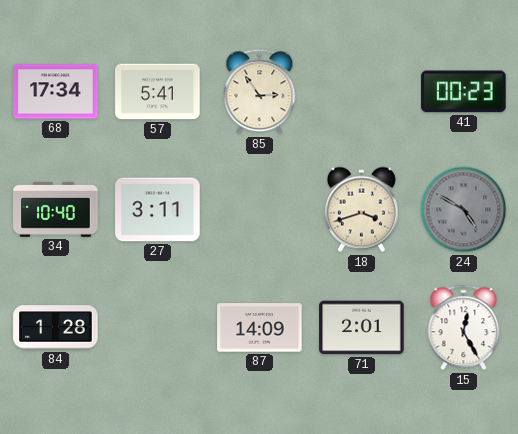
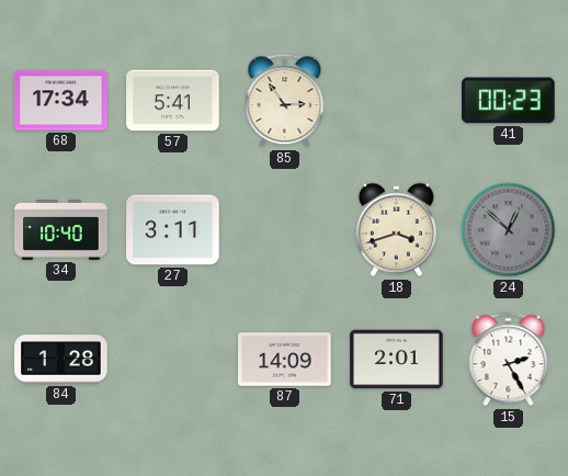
24: 4:50 -> 12:52
15: 12:25 -> 2:25
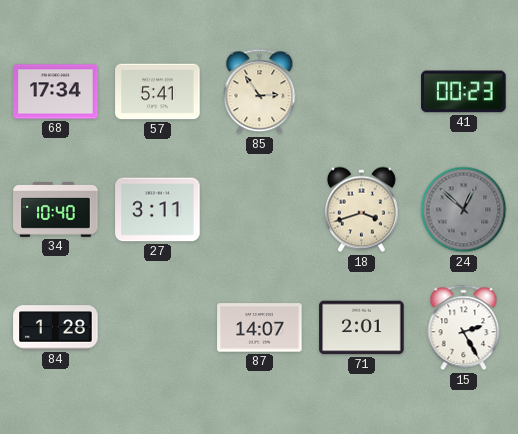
87: 14:09 -> 14:07
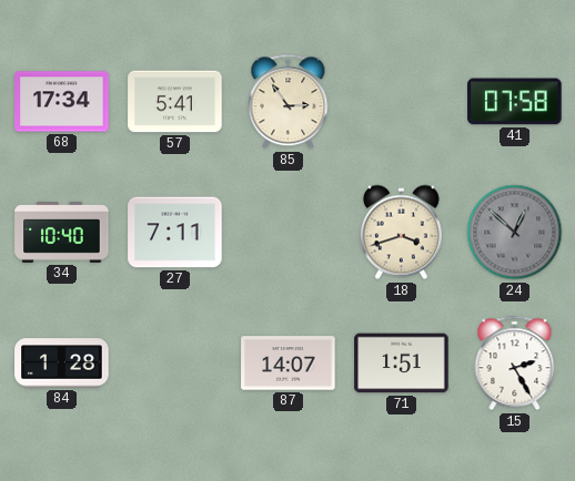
41: 00:23 -> 07:58
27: 3:11 -> 7:11
71: 2:01 -> 1:51
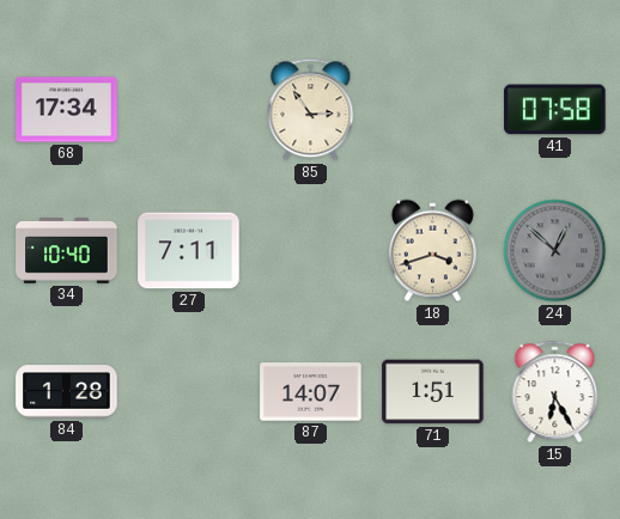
57: 5:41 -> none
15: 2:25 -> 6:25
